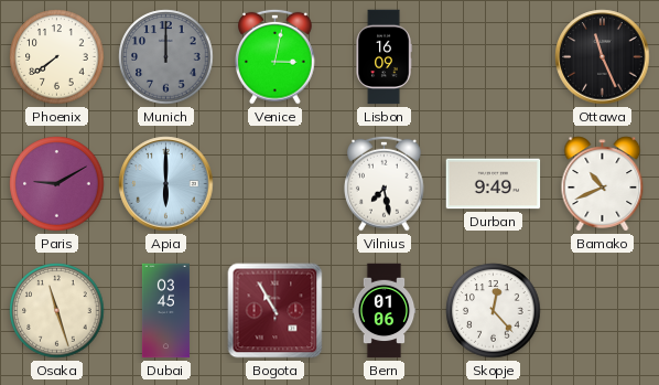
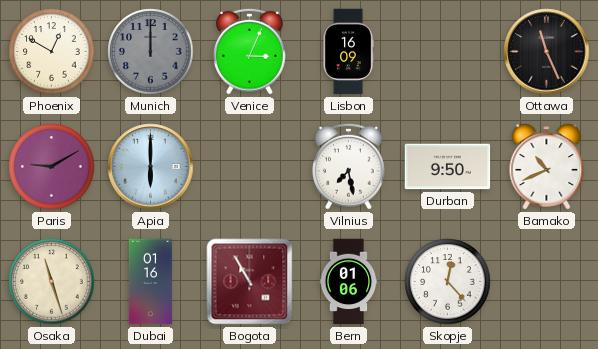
Phoenix: 7:39 -> 12:50
Venice: 3:02 -> 3:04
Durban: 9:49 -> 9:50
Dubai: 03:45 -> 01:16
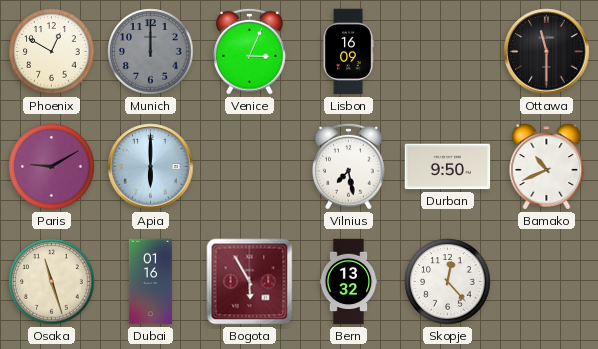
Ottawa: 11:26 -> 11:30
Bogota: 10:55 -> 5:55
Bern: 01:06 -> 13:32
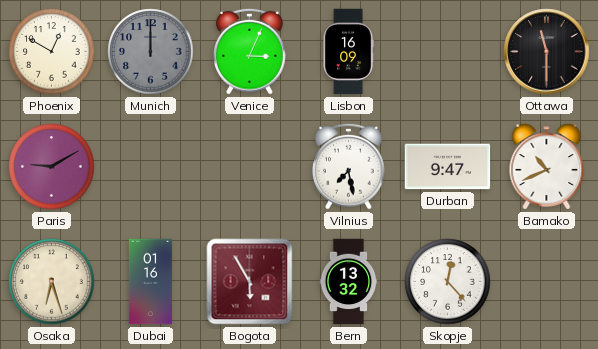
Apia: 6:00 -> none
Durban: 9:50 -> 9:47
Osaka: 11:27 -> 6:27
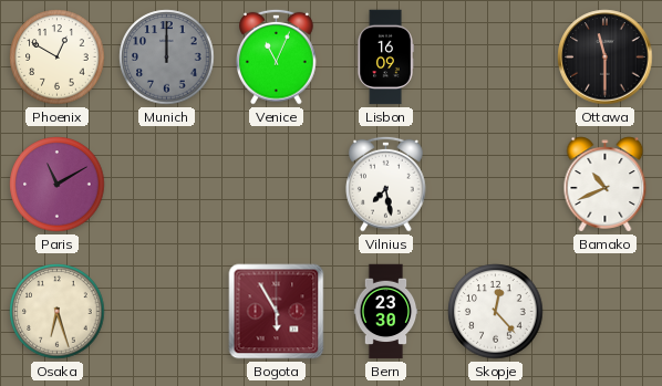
Venice: 3:04 -> 11:04
Paris: 9:10 -> 11:10
Durban: 9:47 -> none
Dubai: 01:16 -> none
Bern: 13:32 -> 23:30
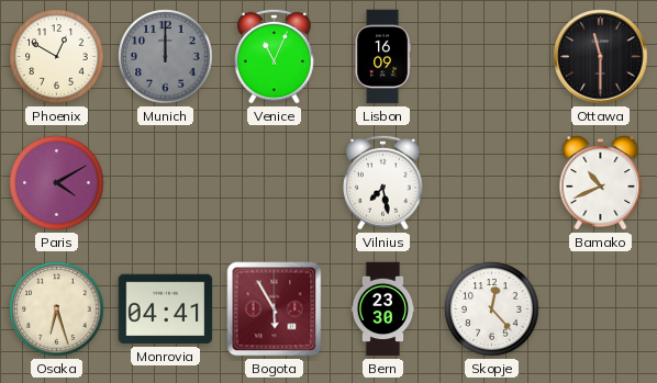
Paris: 11:10 -> 4:10
Monrovia: none -> 04:41
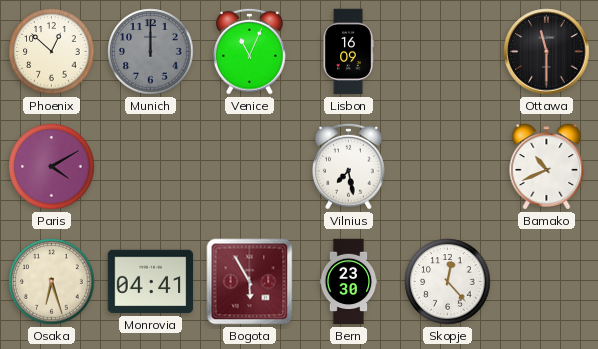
Phoenix: 12:50 -> 12:52
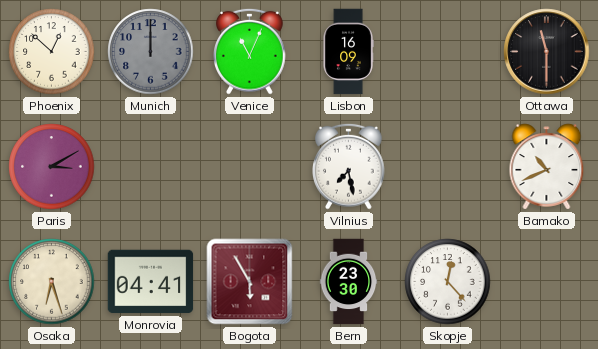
Paris: 4:10 -> 3:10
